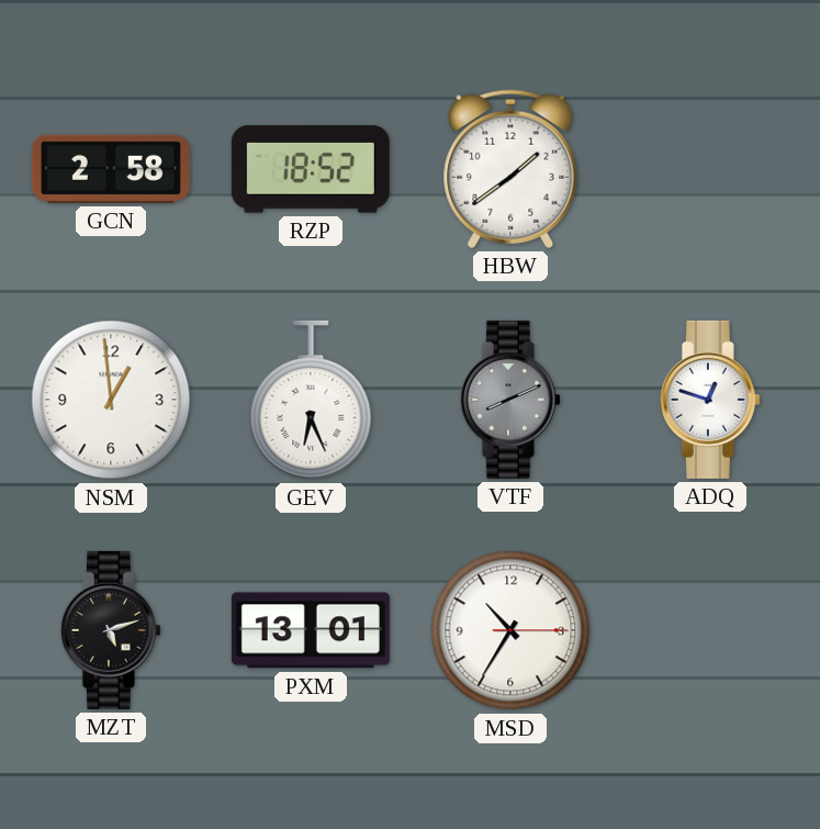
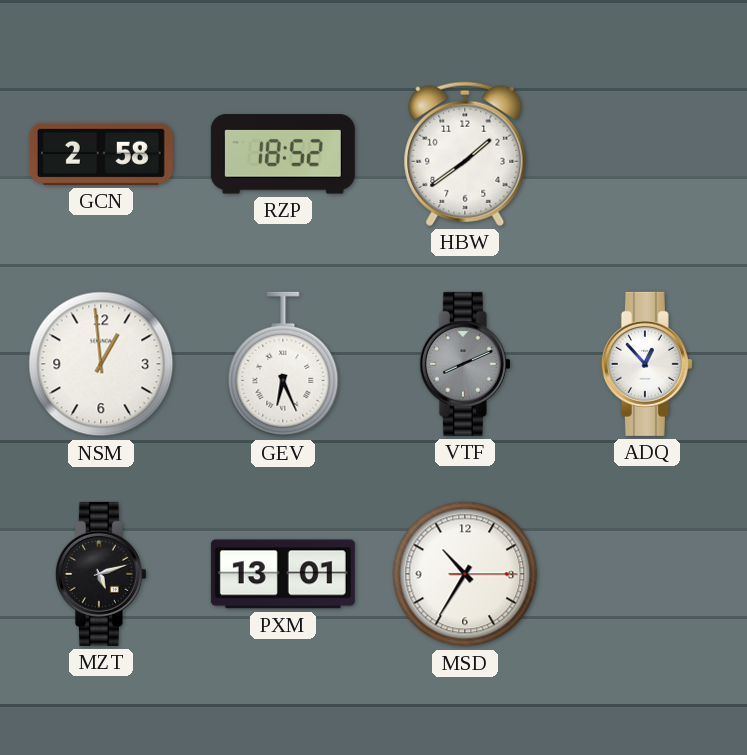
ADQ: 12:48 -> 12:53
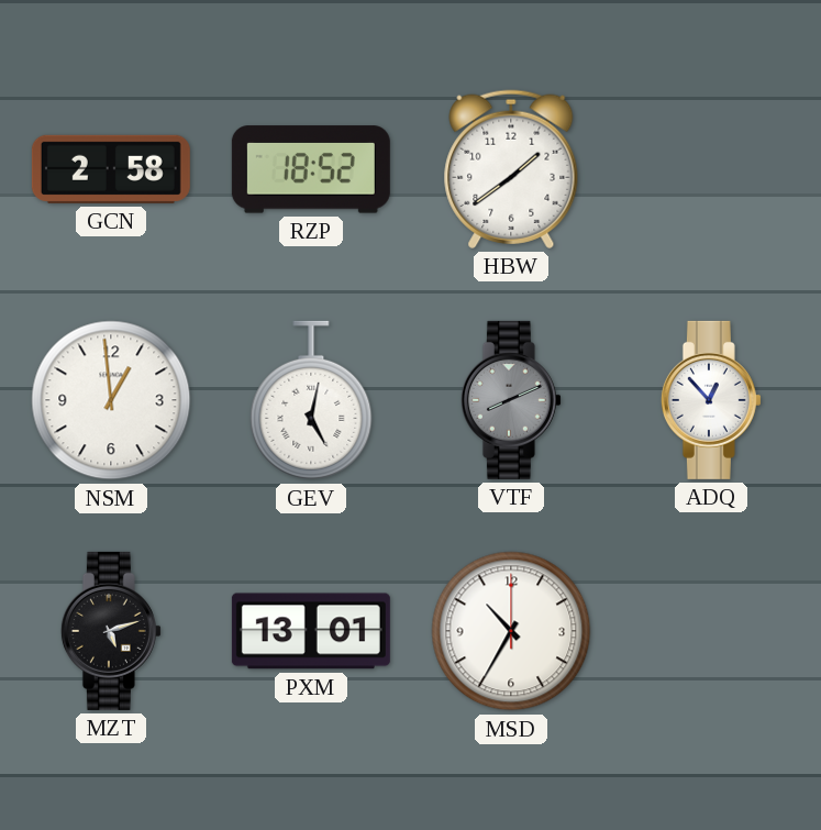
GEV: 6:26 -> 5:02
MSD: 10:35:15 -> 10:35:00
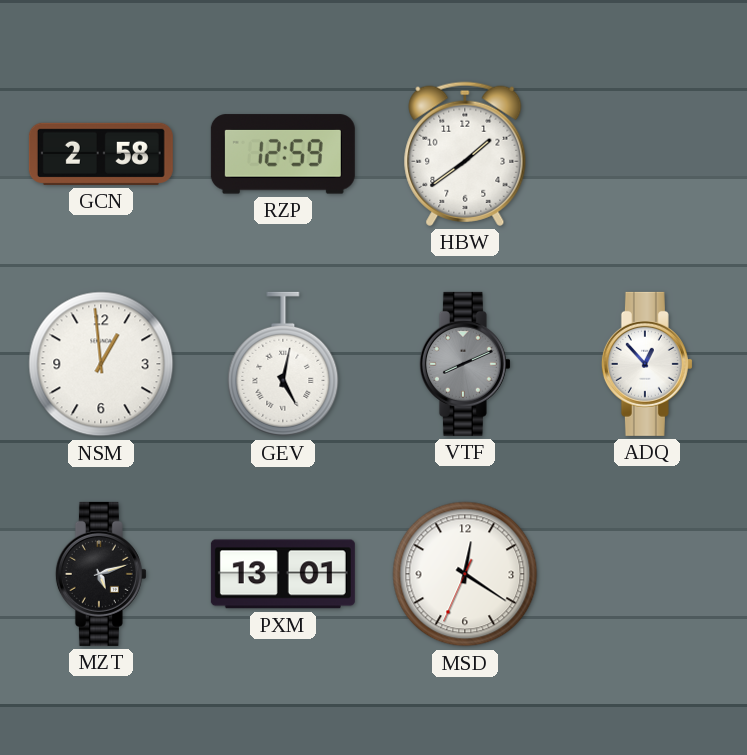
RZP: 18:52 -> 12:59
MSD: 10:35 -> 12:20
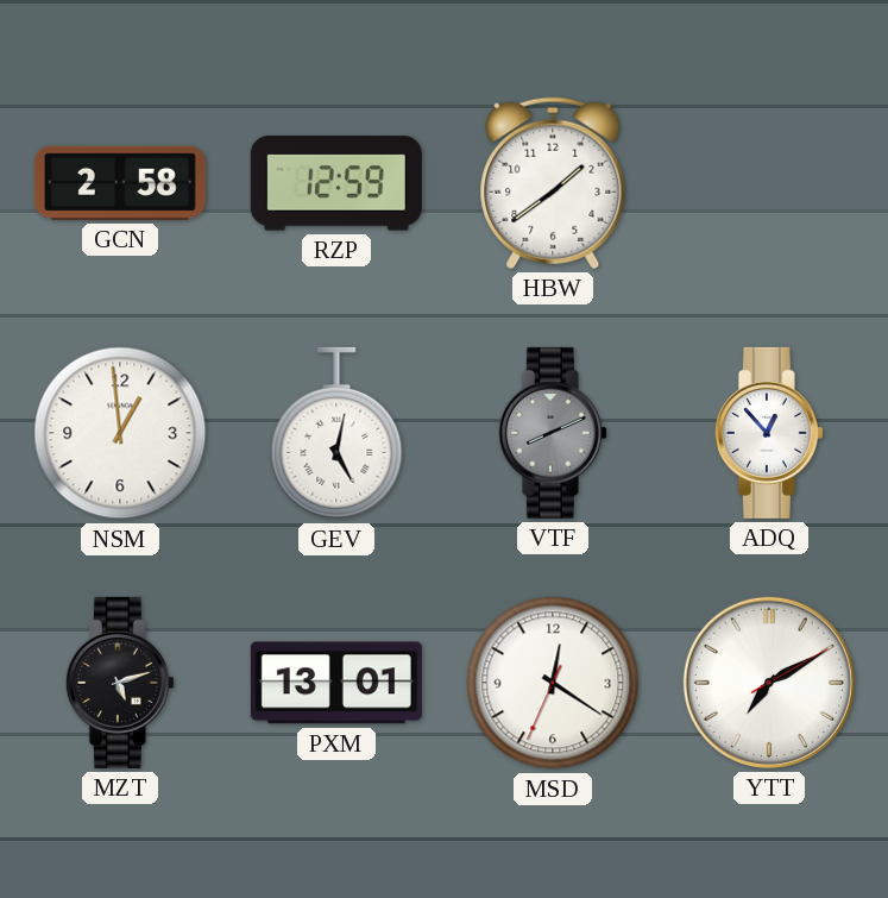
YTT: none -> 7:10
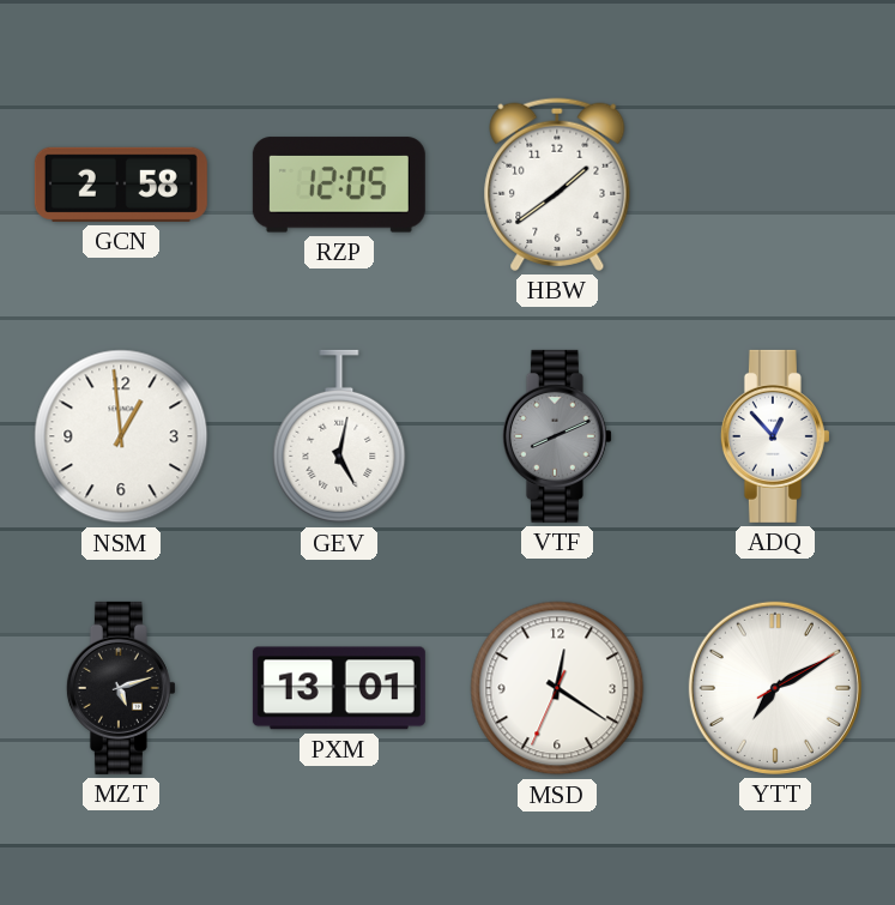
RZP: 12:59 -> 12:05
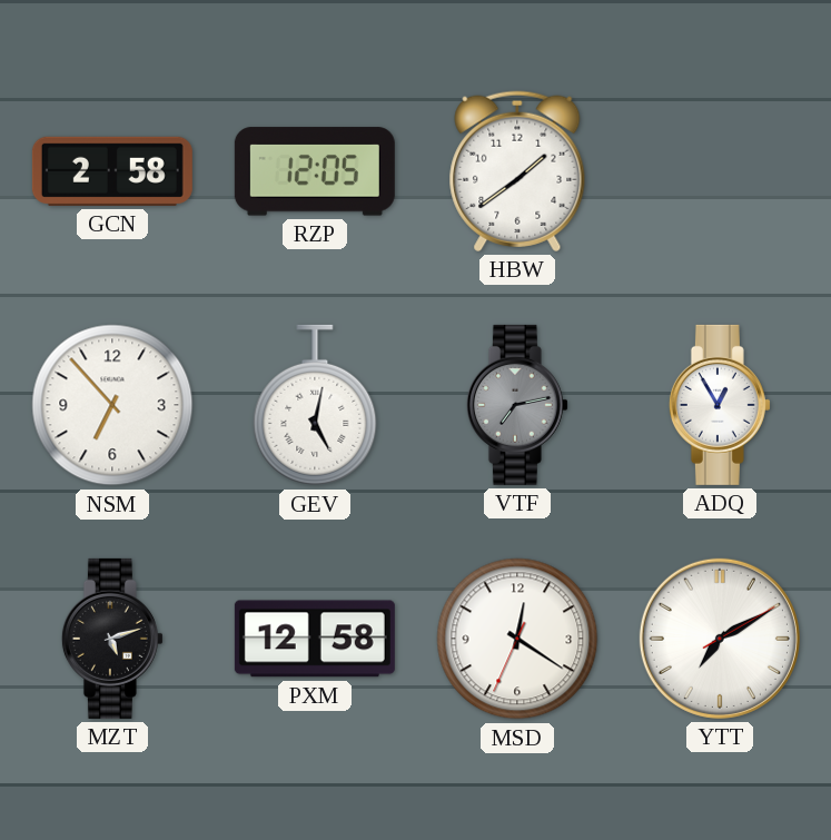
NSM: 12:59 -> 6:53
VTF: 8:11 -> 7:13
ADQ: 12:53 -> 12:55
PXM: 13:01 -> 12:58
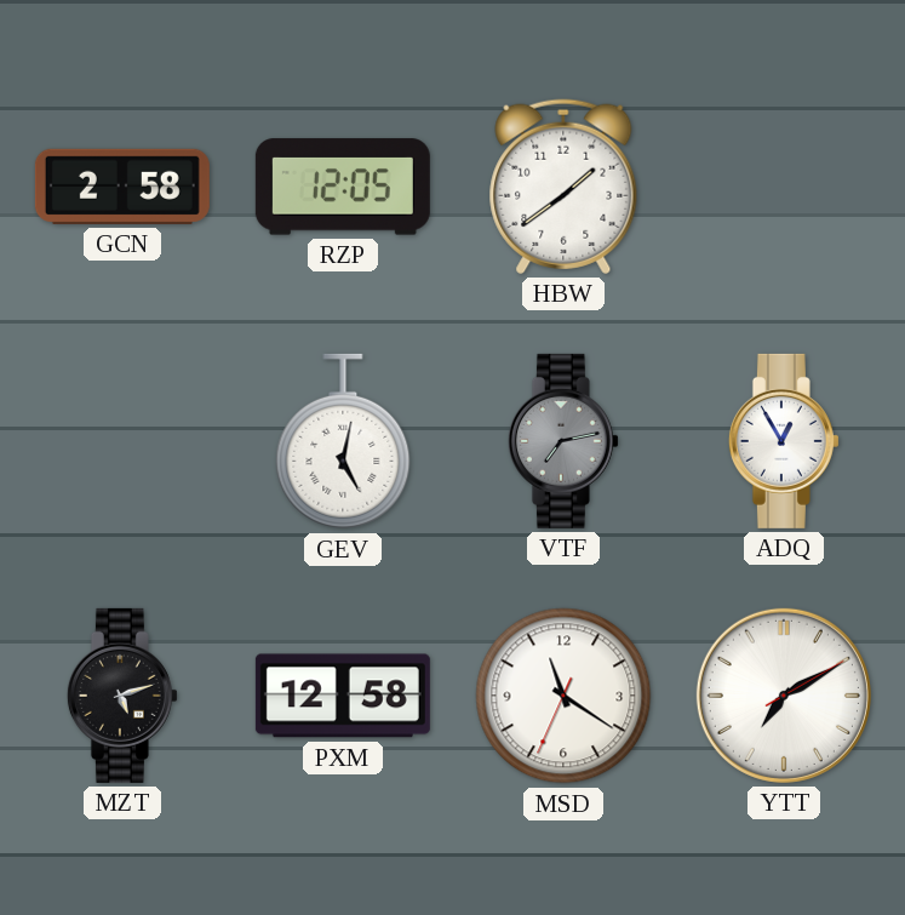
NSM: 6:53 -> none
MSD: 12:20 -> 11:20
